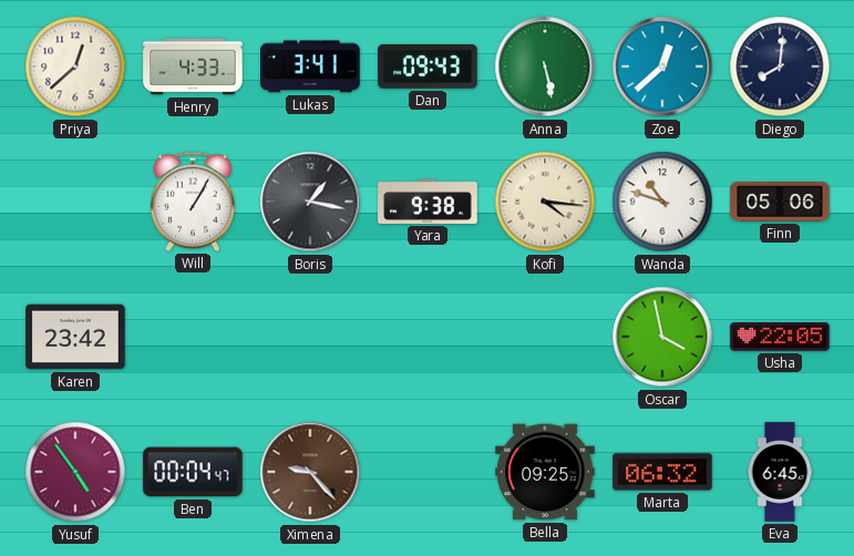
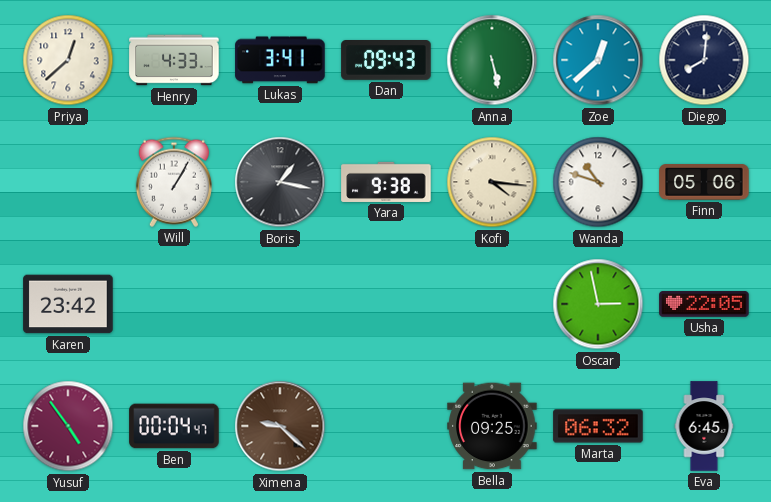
Oscar: 3:58 -> 2:58
Ximena: 9:23 -> 9:22
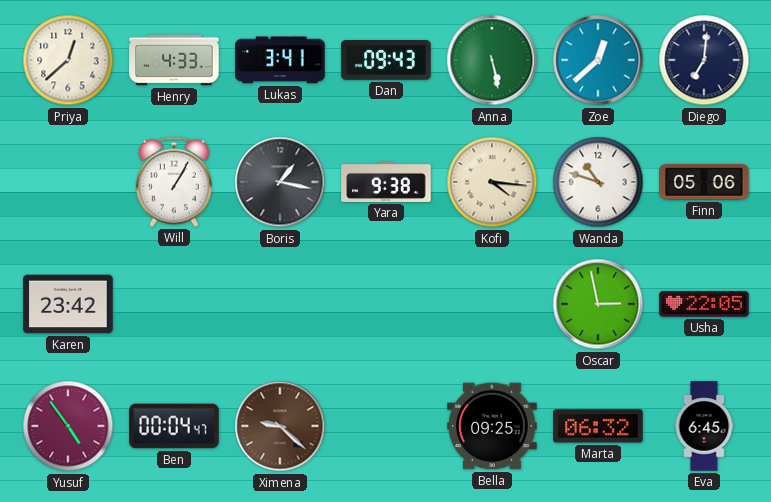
Diego: 8:01 -> 7:01
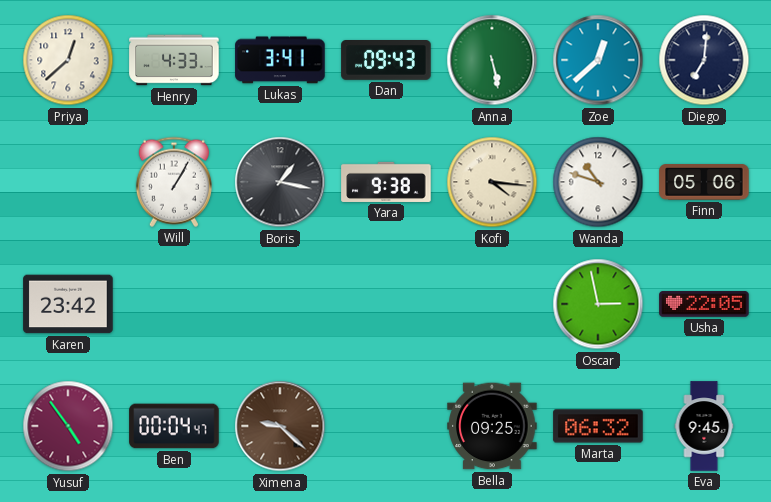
Eva: 6:45 -> 9:45
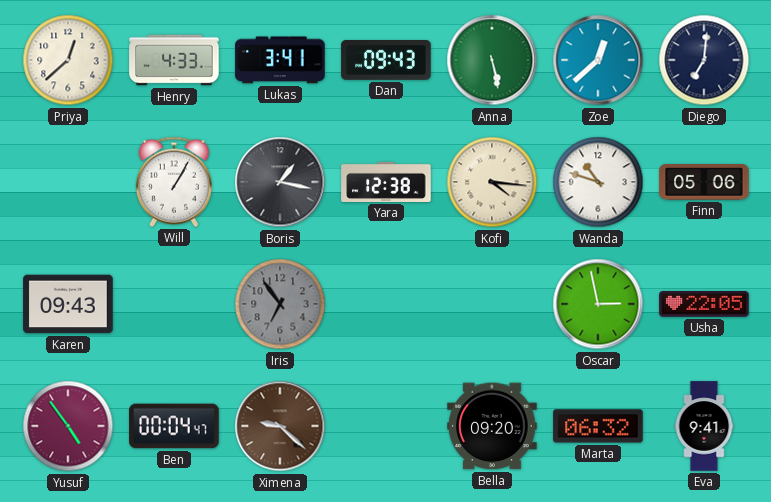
Yara: 9:38 -> 12:38
Karen: 23:42 -> 09:43
Iris: none -> 6:54
Bella: 09:25 -> 09:20
Eva: 9:45 -> 9:41
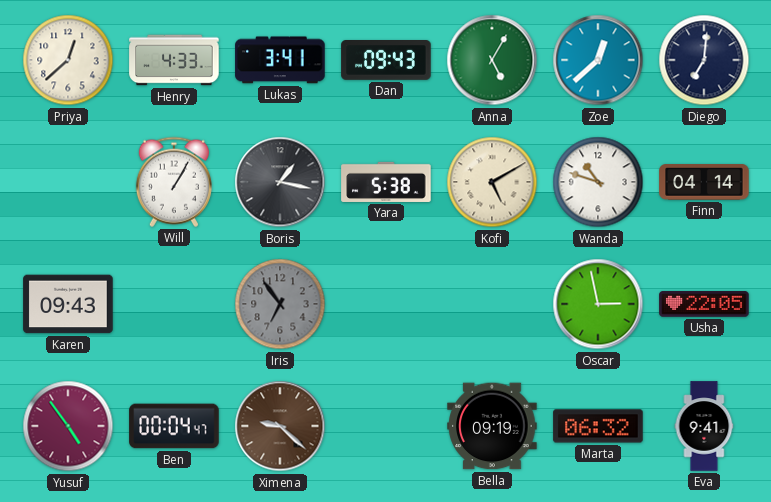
Anna: 5:28 -> 5:05
Yara: 12:38 -> 5:38
Kofi: 4:16 -> 5:10
Finn: 05:06 -> 04:14
Bella: 09:20 -> 09:19
